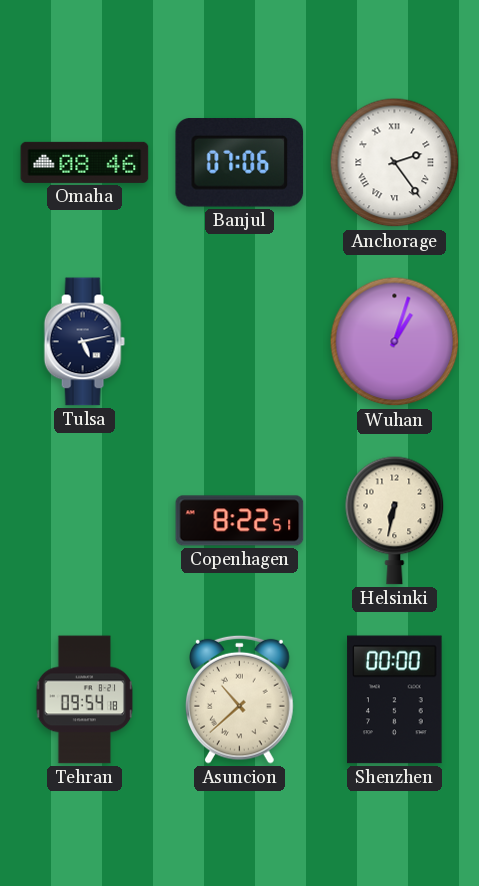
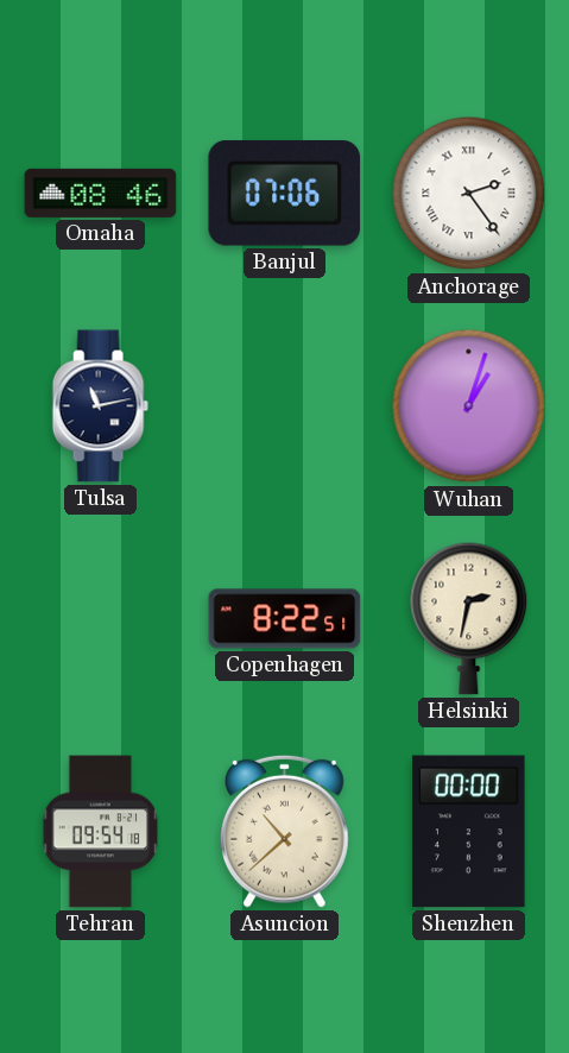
Tulsa: 5:13 -> 11:13
Helsinki: 6:32 -> 2:32
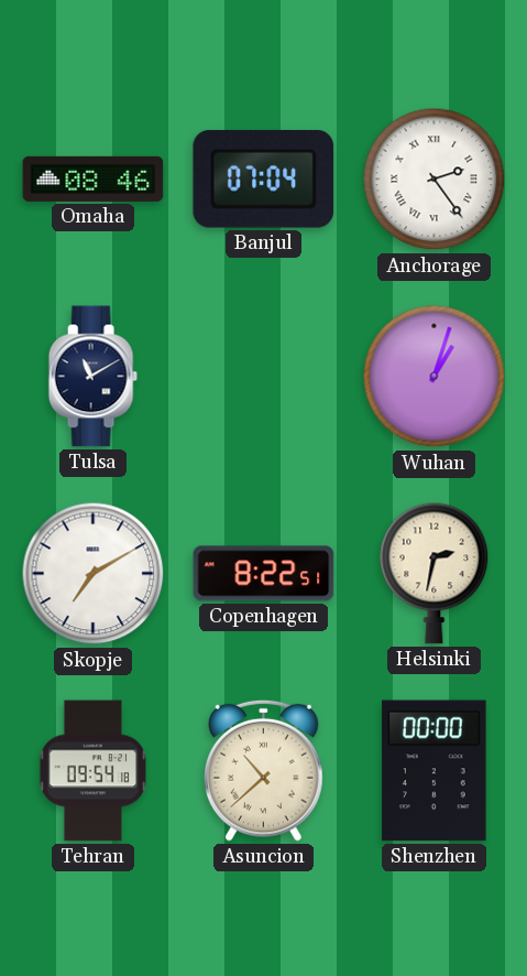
Banjul: 07:06 -> 07:04
Tulsa: 11:13 -> 11:10
Skopje: none -> 7:10
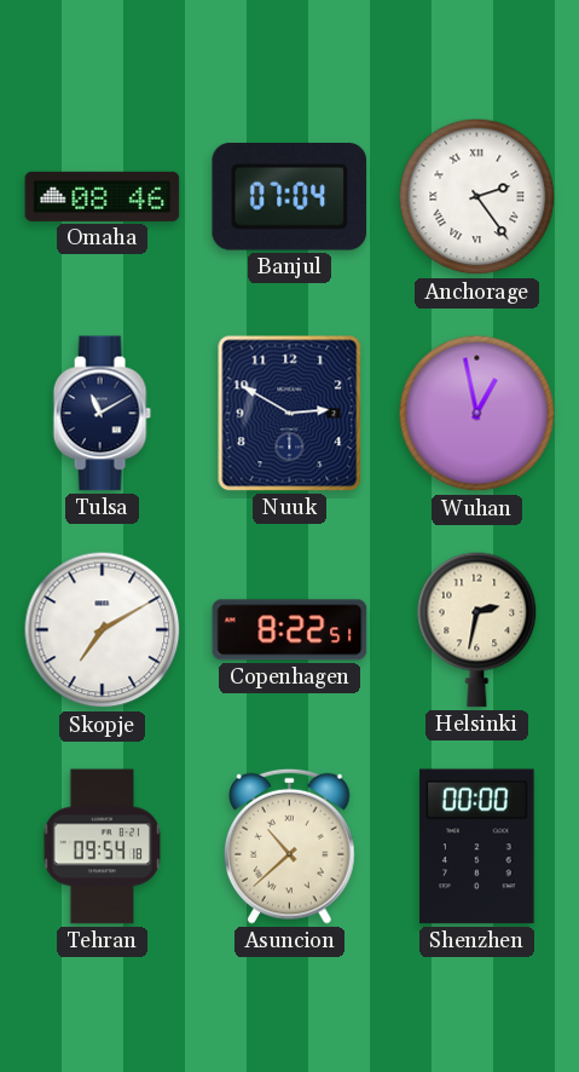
Nuuk: none -> 2:50
Wuhan: 1:03 -> 12:58
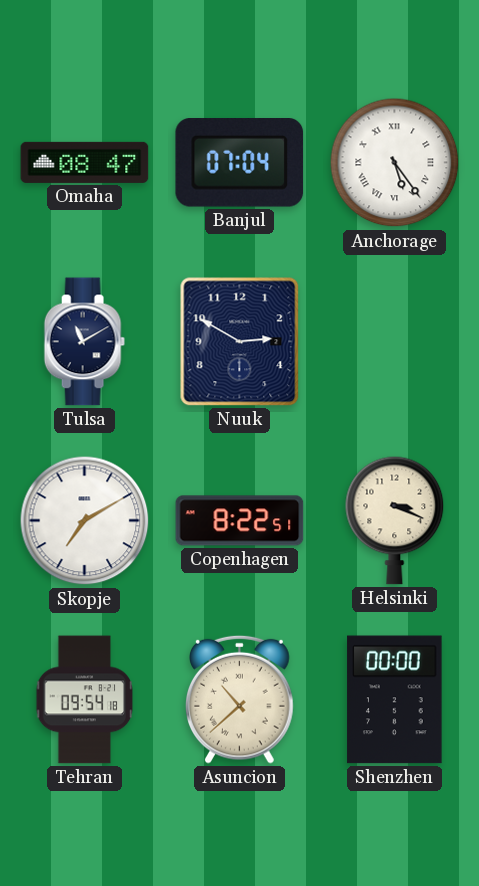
Omaha: 08:46 -> 08:47
Anchorage: 2:24 -> 5:24
Wuhan: 12:58 -> none
Helsinki: 2:32 -> 3:19
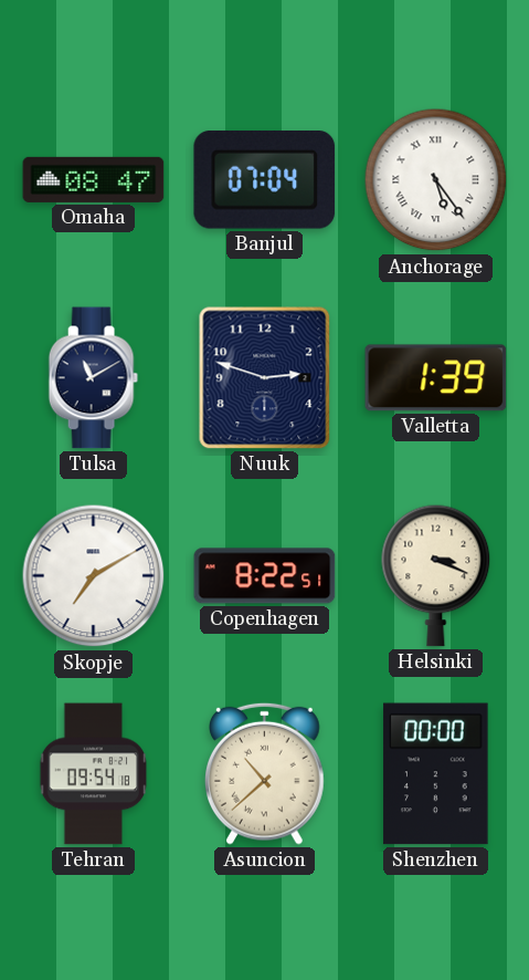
Nuuk: 2:50 -> 2:48
Valletta: none -> 1:39
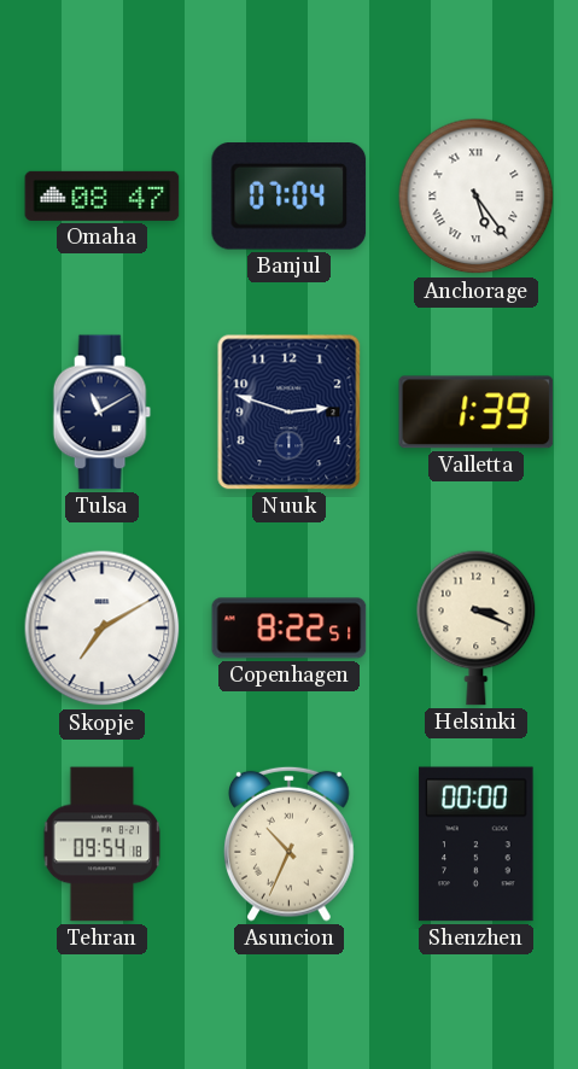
Asuncion: 10:38 -> 10:34
